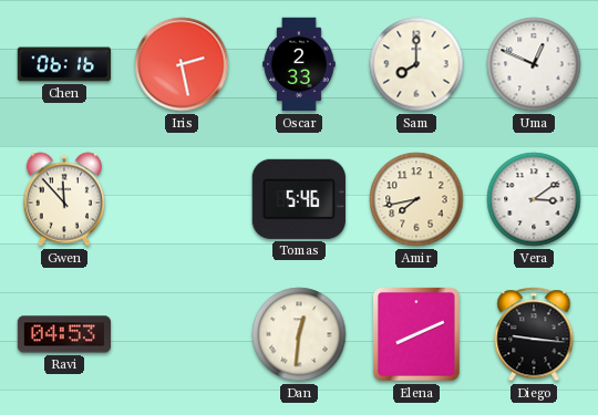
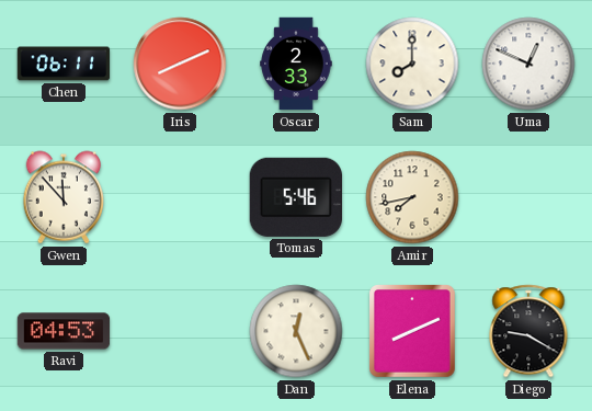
Chen: 06:16 -> 06:11
Iris: 2:28 -> 8:11
Vera: 3:09 -> none
Dan: 12:31 -> 12:26
Diego: 9:16 -> 9:20
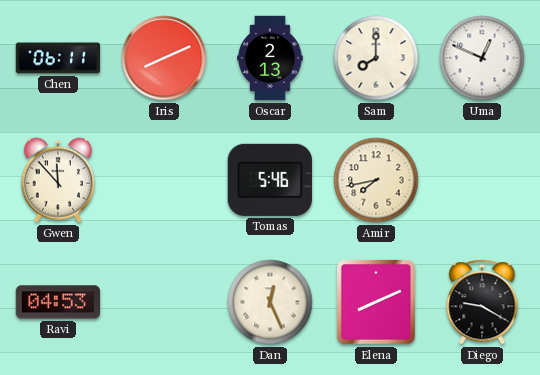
Oscar: 2:33 -> 2:13
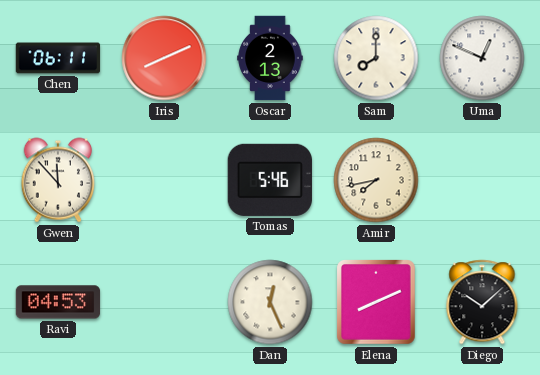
Diego: 9:20 -> 10:08
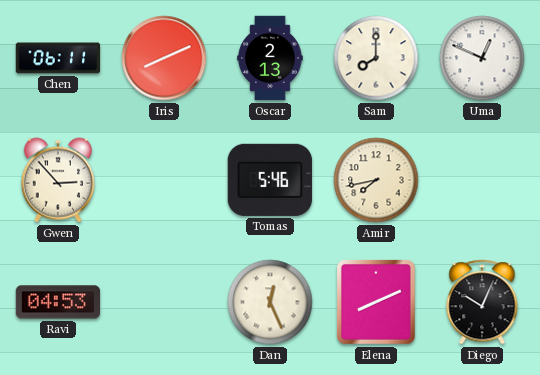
Gwen: 11:53 -> 2:53
Diego: 10:08 -> 10:04
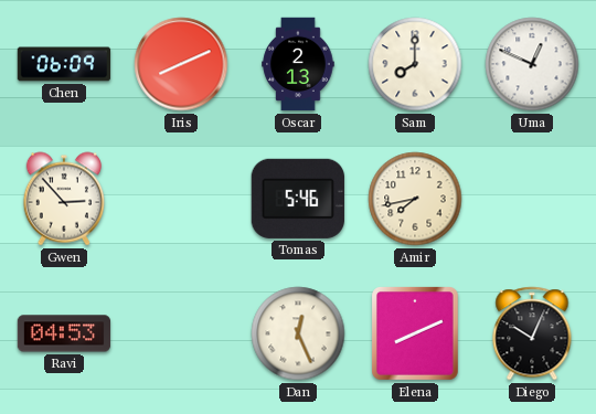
Chen: 06:11 -> 06:09
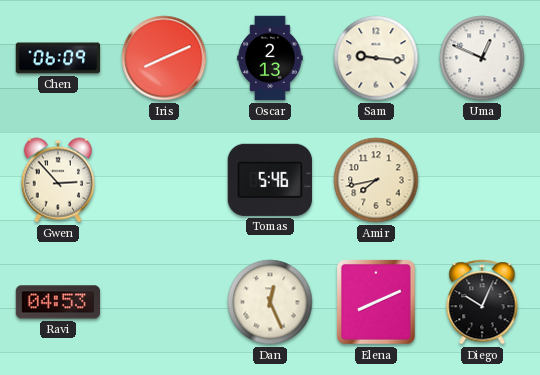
Sam: 8:00 -> 9:16
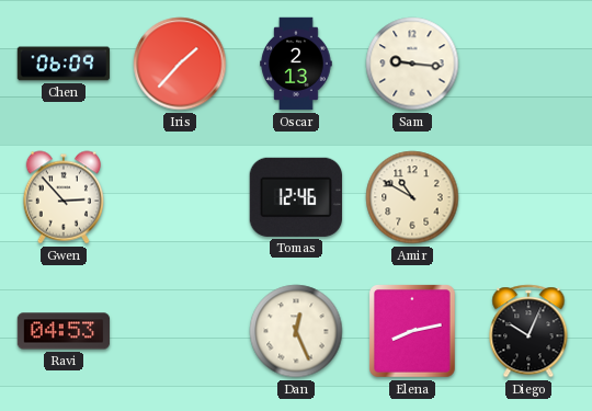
Iris: 8:11 -> 1:37
Uma: 12:49 -> none
Tomas: 5:46 -> 12:46
Amir: 7:43 -> 10:50
Elena: 8:11 -> 8:13
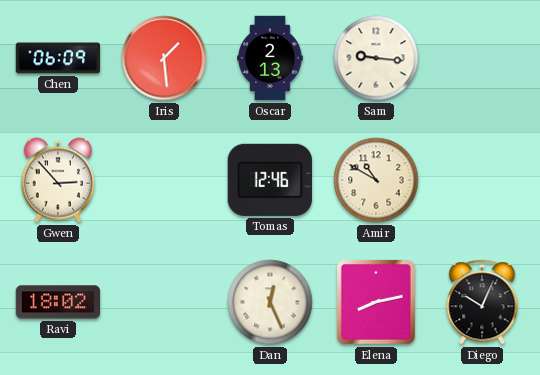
Iris: 1:37 -> 1:29
Ravi: 04:53 -> 18:02
